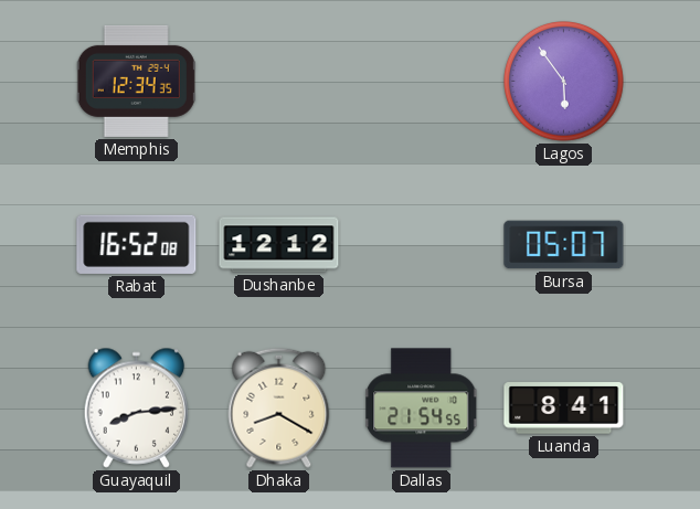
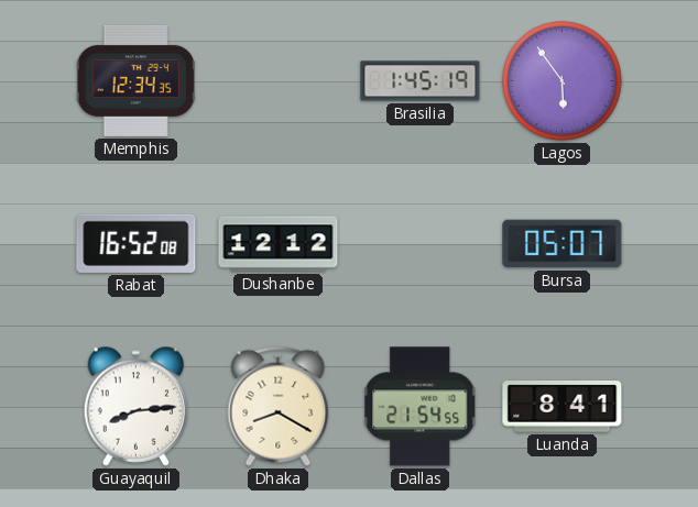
Brasilia: none -> 1:45
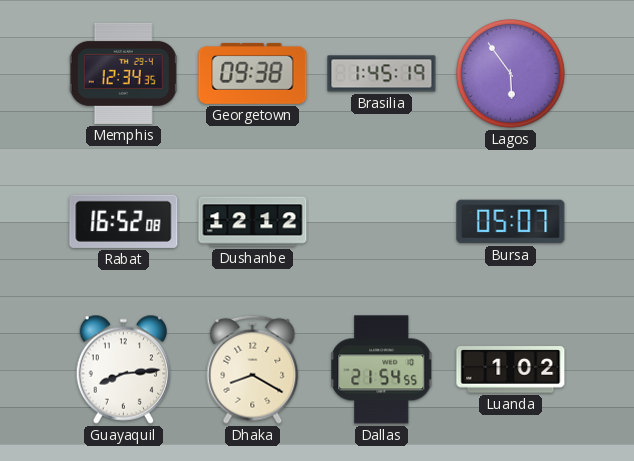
Georgetown: none -> 09:38
Luanda: 8:41 -> 1:02
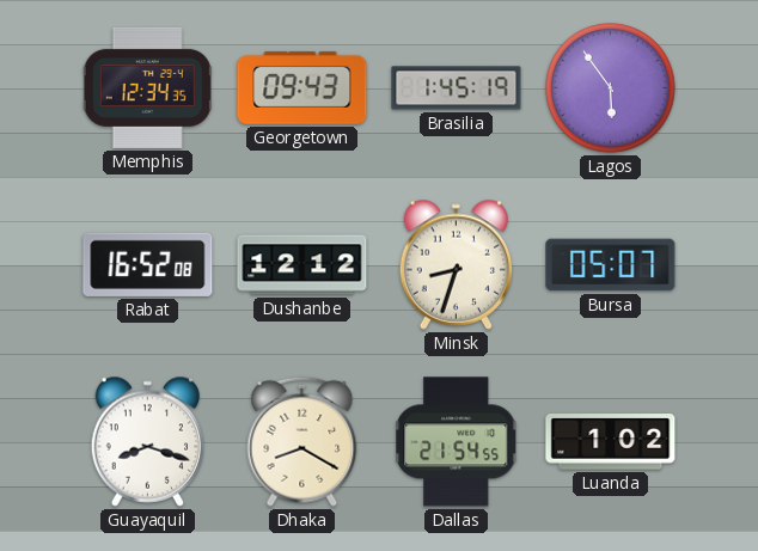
Georgetown: 09:38 -> 09:43
Minsk: none -> 8:33
Guayaquil: 8:14 -> 8:18
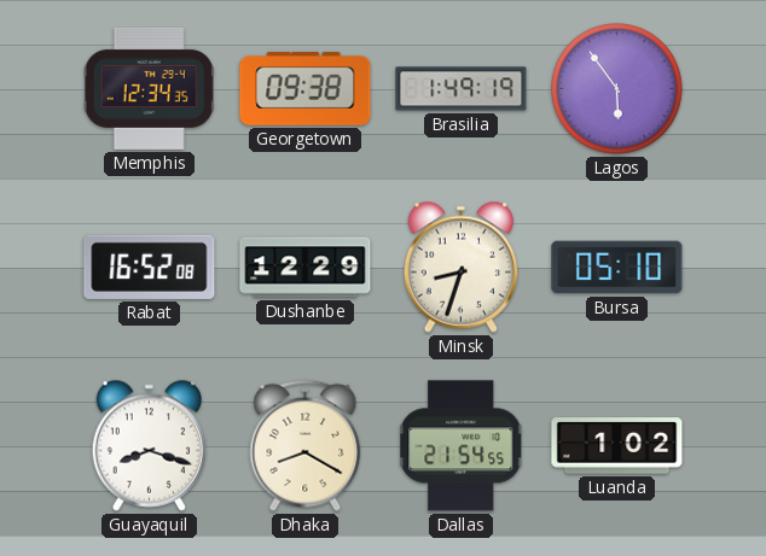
Georgetown: 09:43 -> 09:38
Brasilia: 1:45 -> 1:49
Dushanbe: 12:12 -> 12:29
Bursa: 05:07 -> 05:10
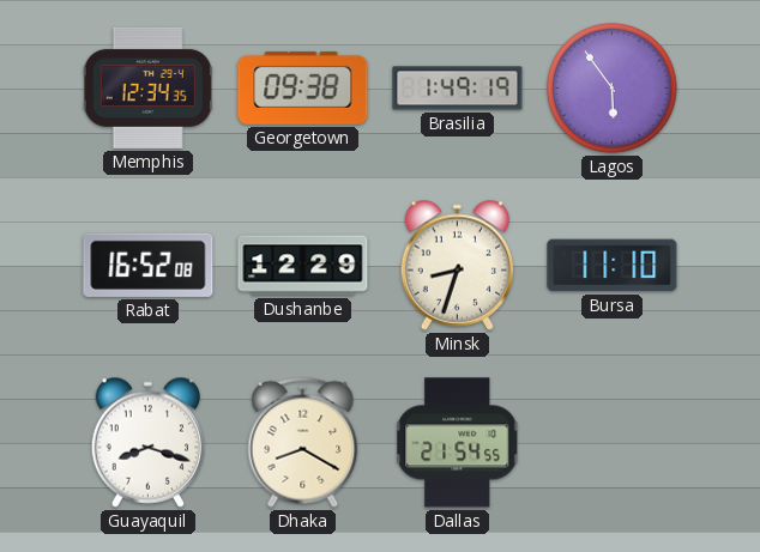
Bursa: 05:10 -> 11:10
Luanda: 1:02 -> none
